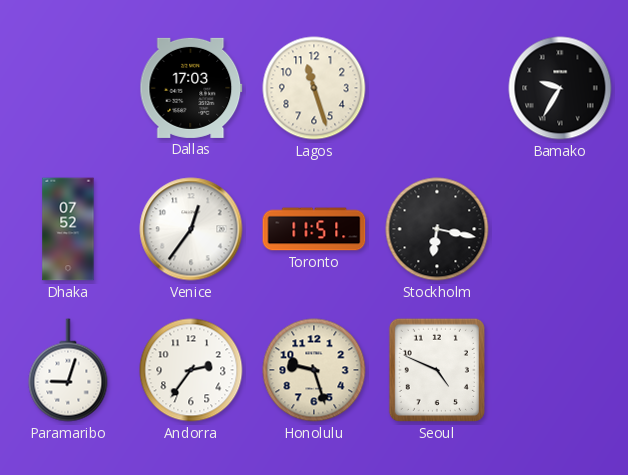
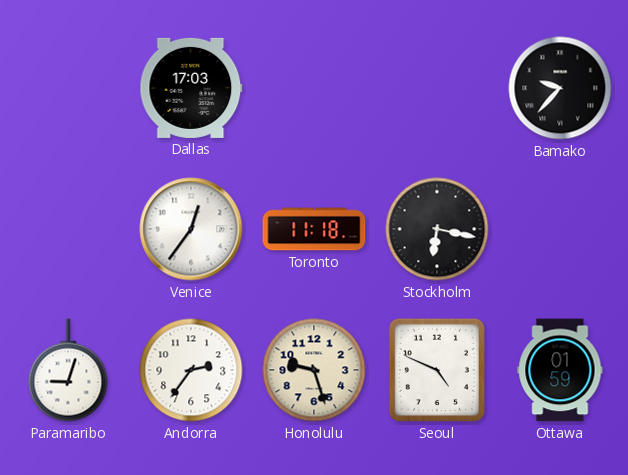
Lagos: 11:27 -> none
Bamako: 9:35 -> 9:37
Dhaka: 07:52 -> none
Toronto: 11:51 -> 11:18
Ottawa: none -> 01:59
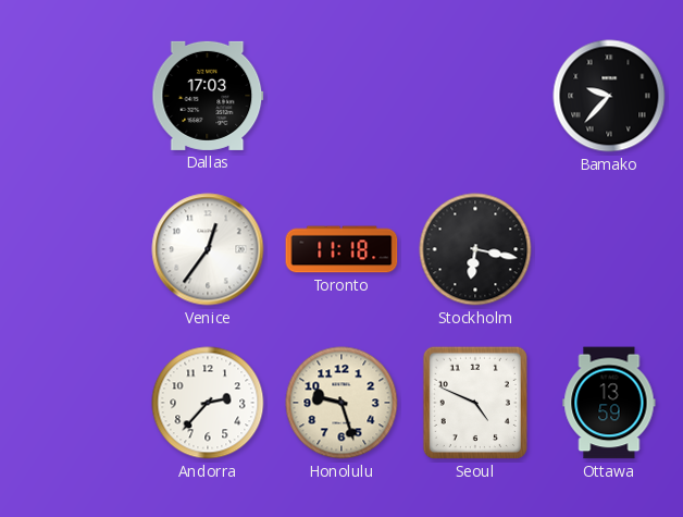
Paramaribo: 9:03 -> none
Andorra: 2:36 -> 2:37
Ottawa: 01:59 -> 13:59
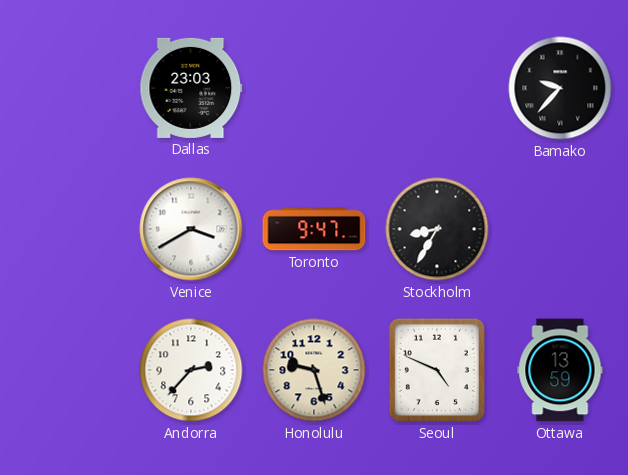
Dallas: 17:03 -> 23:03
Venice: 12:36 -> 3:40
Toronto: 11:18 -> 9:47
Stockholm: 6:17 -> 8:35
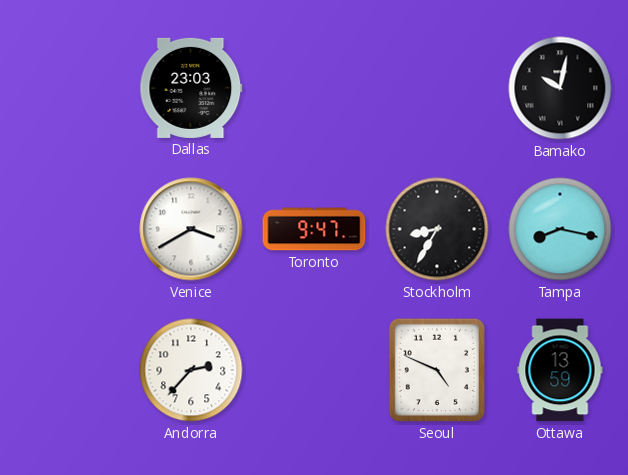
Bamako: 9:37 -> 10:02
Tampa: none -> 8:17
Honolulu: 9:27 -> none
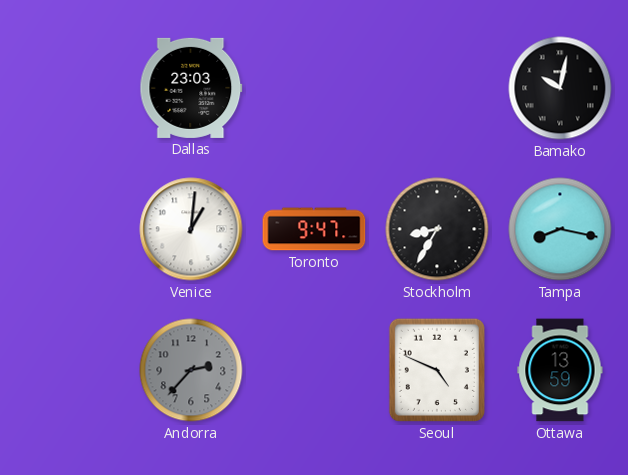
Venice: 3:40 -> 1:01
Andorra dial: white -> grey
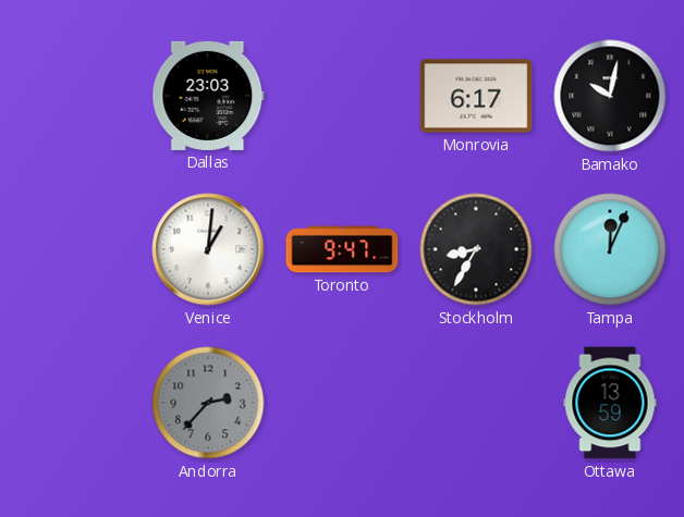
Monrovia: none -> 6:17
Tampa: 8:17 -> 12:04
Seoul: 4:49 -> none
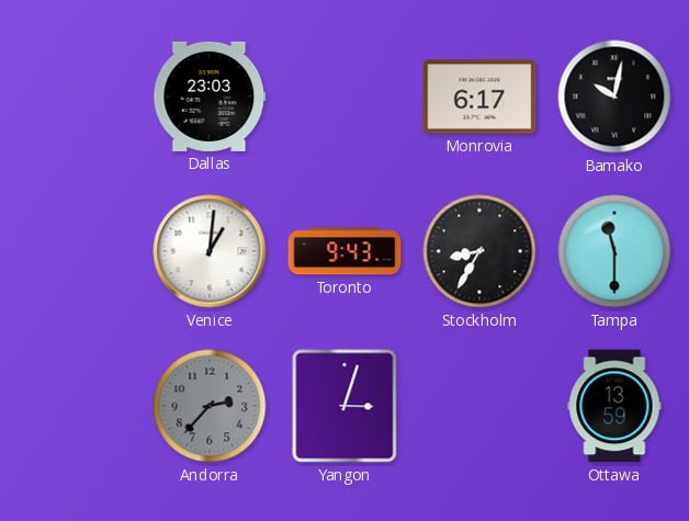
Toronto: 9:47 -> 9:43
Tampa: 12:04 -> 11:30
Yangon: none -> 3:03
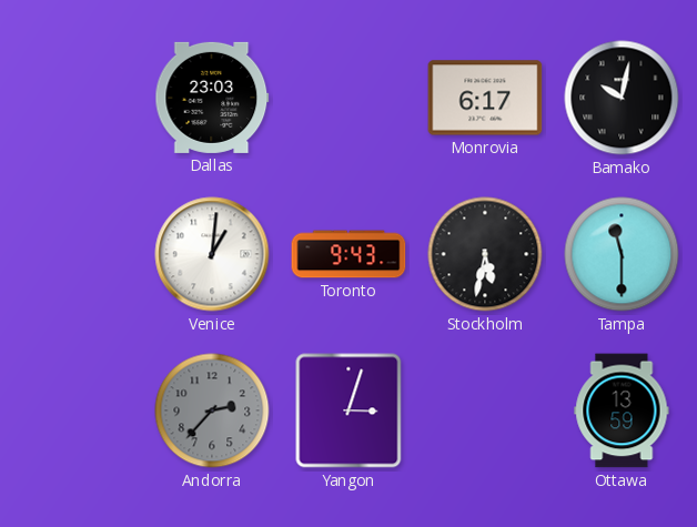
Stockholm: 8:35 -> 5:32
